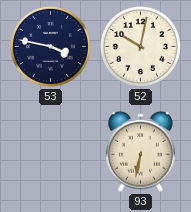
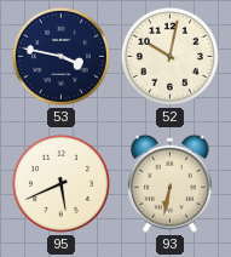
95: none -> 5:41
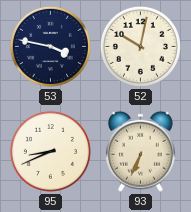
95: 5:41 -> 8:41
93: 6:32 -> 6:34
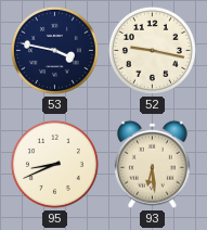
52: 10:02 -> 9:17
93: 6:34 -> 6:29
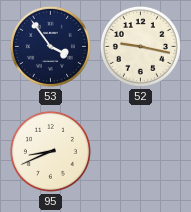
53: 3:47 -> 3:54
93: 6:29 -> none
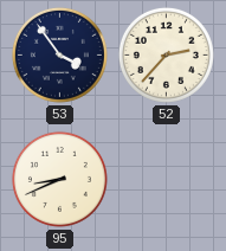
52: 9:17 -> 2:37
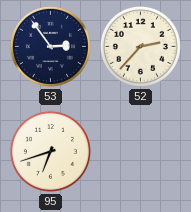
53: 3:54 -> 2:54
95: 8:41 -> 6:42
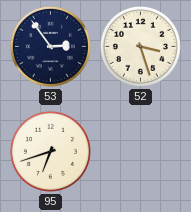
52: 2:37 -> 3:27
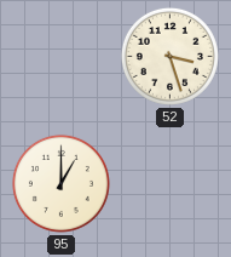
53: 2:54 -> none
95: 6:42 -> 1:00
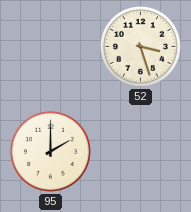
95: 1:00 -> 2:00
